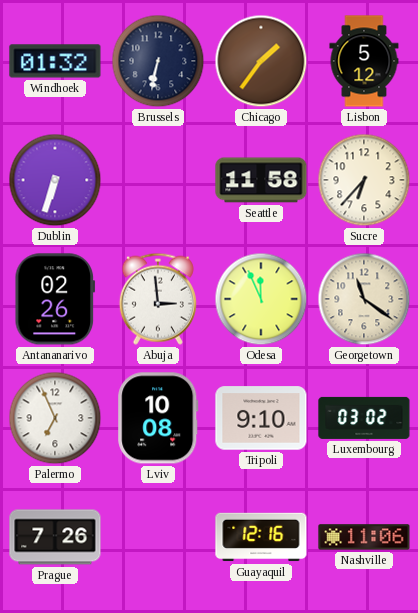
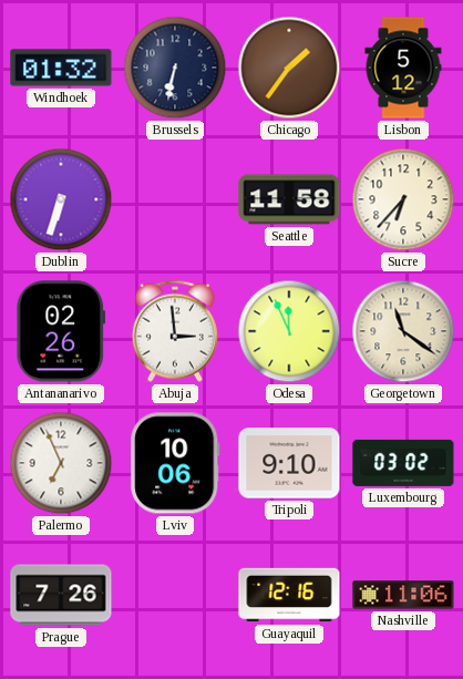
Lviv: 10:08 -> 10:06
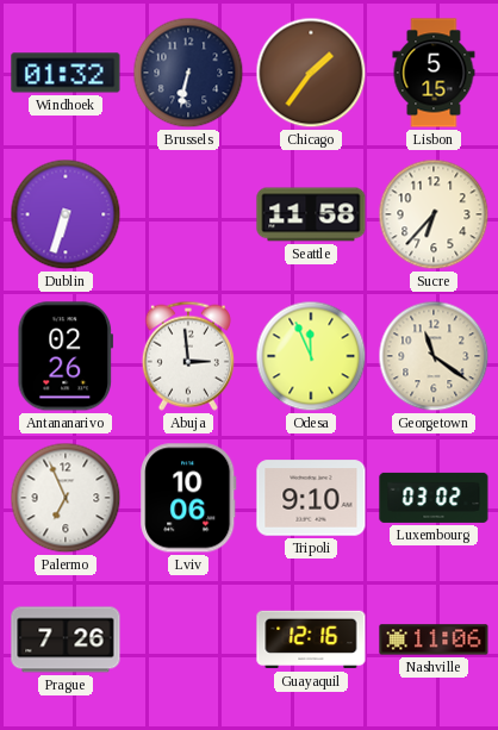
Lisbon: 5:12 -> 5:15
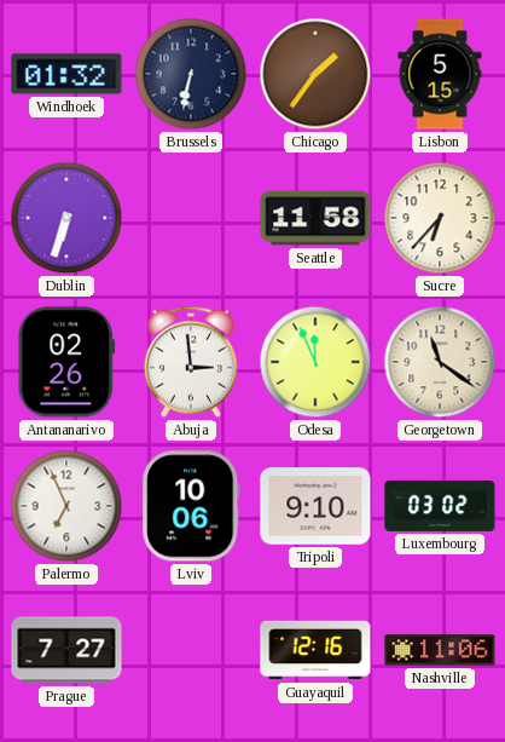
Prague: 7:26 -> 7:27
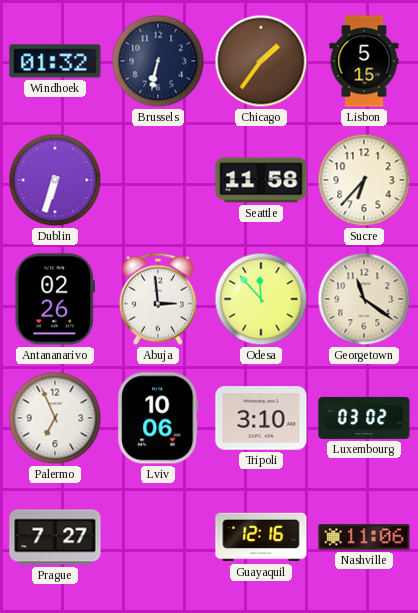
Odesa: 11:56 -> 11:53
Tripoli: 9:10 -> 3:10
